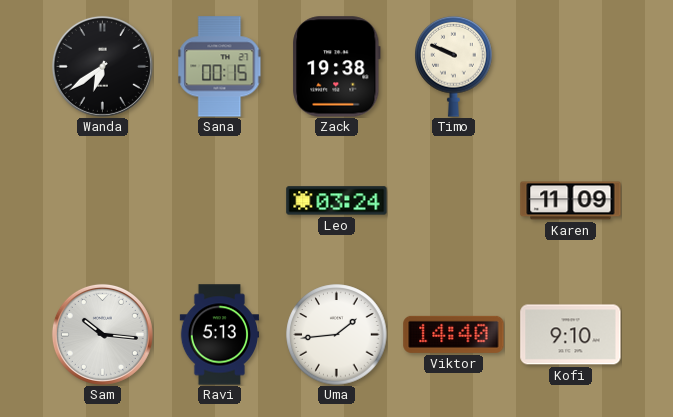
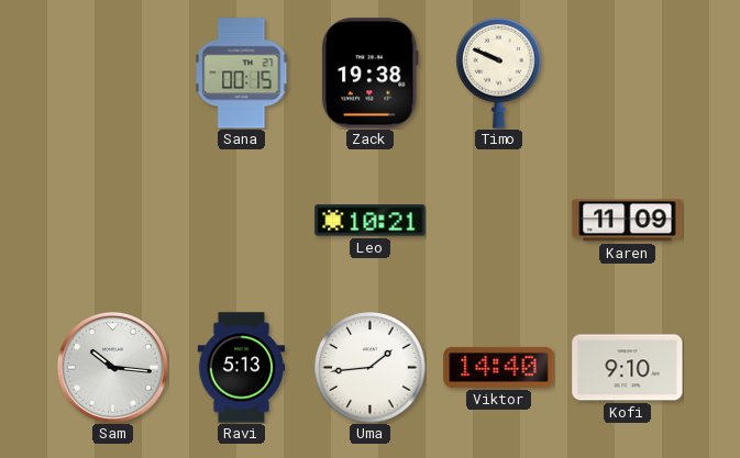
Wanda: 6:39 -> none
Leo: 03:24 -> 10:21
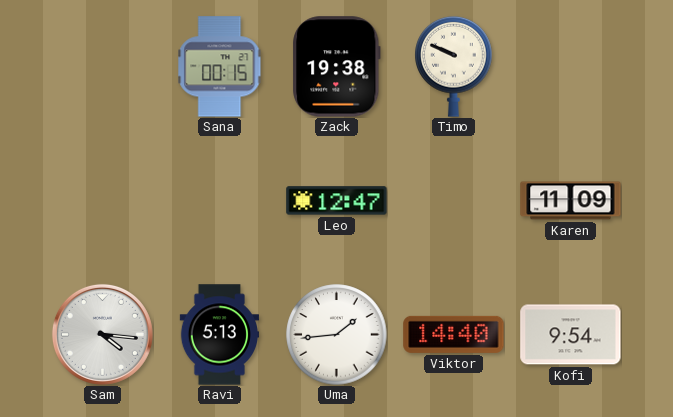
Leo: 10:21 -> 12:47
Sam: 10:16 -> 4:16
Kofi: 9:10 -> 9:54
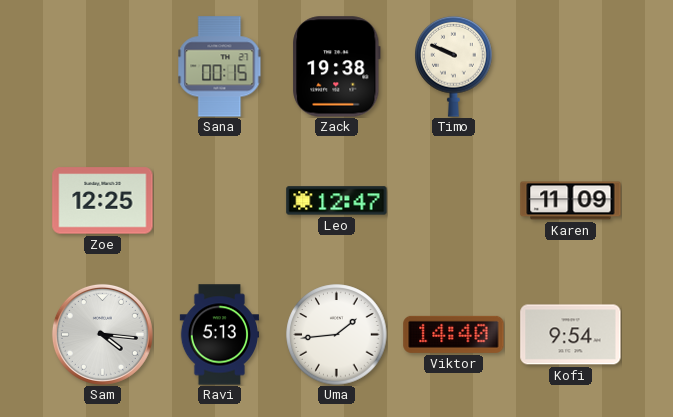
Zoe: none -> 12:25
